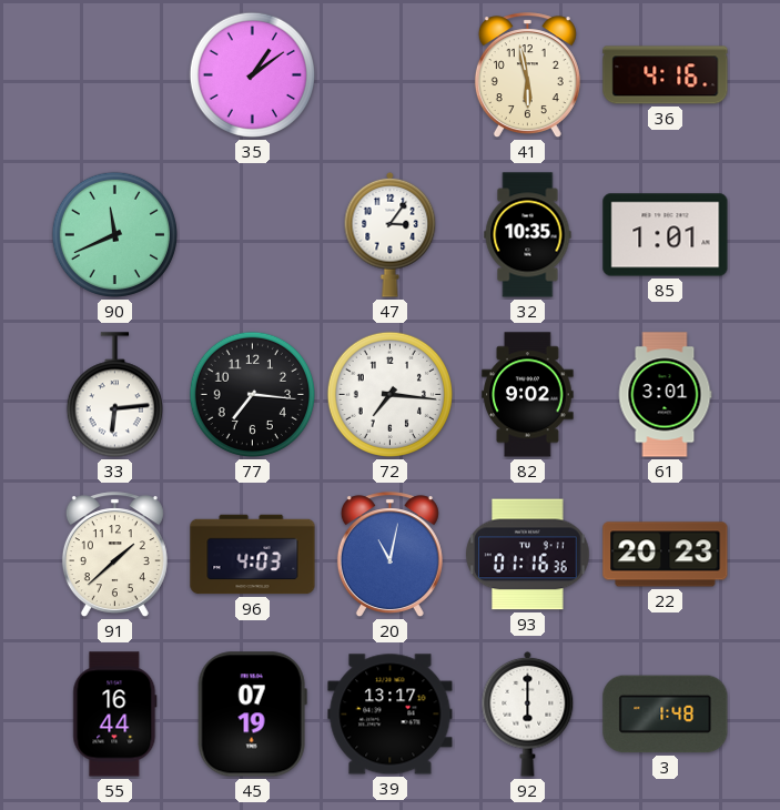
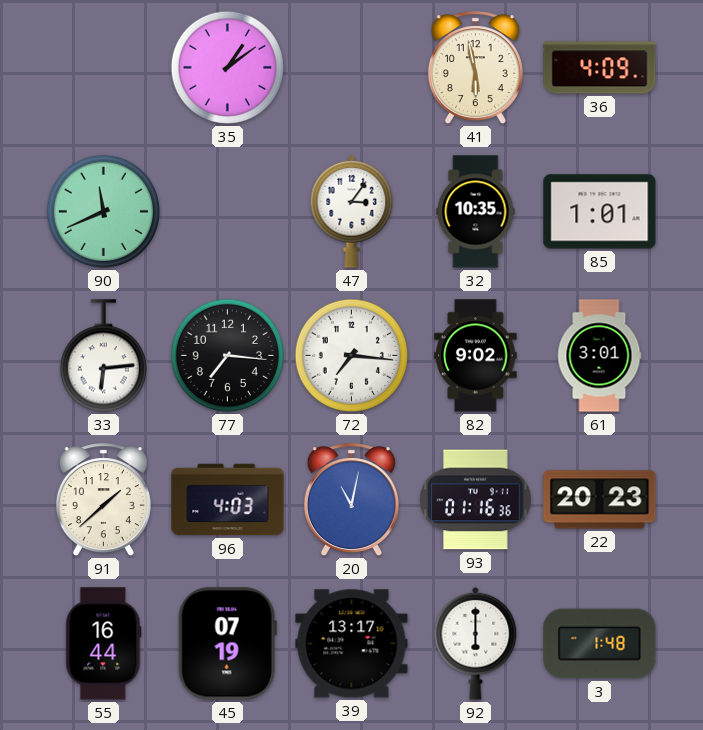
36: 4:16 -> 4:09
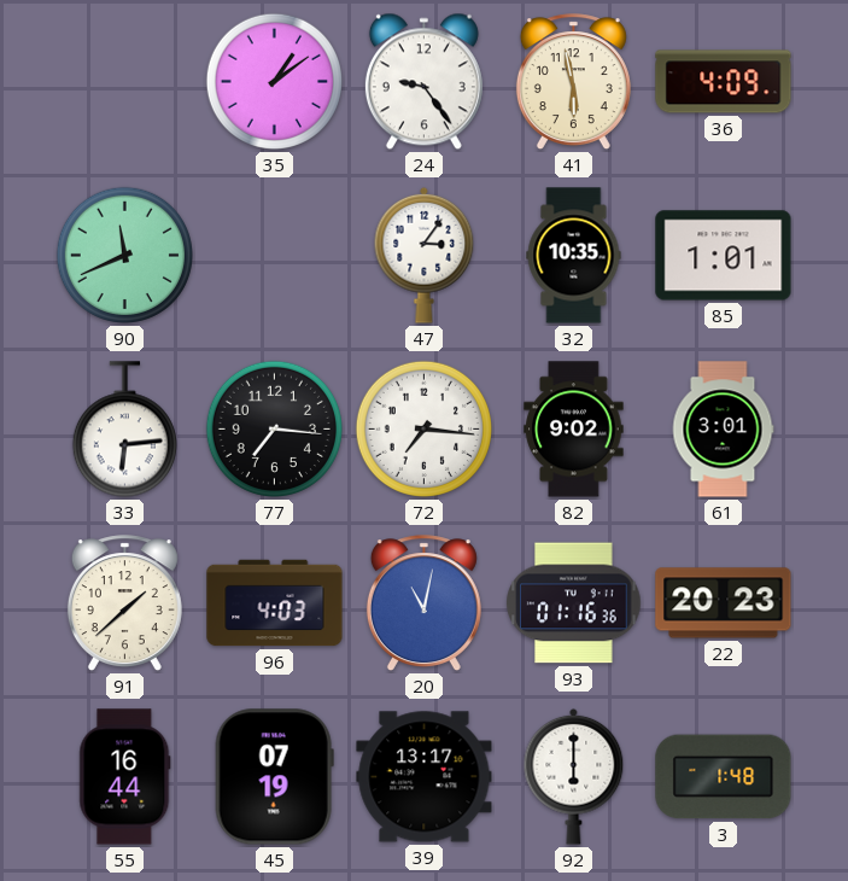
24: none -> 9:24
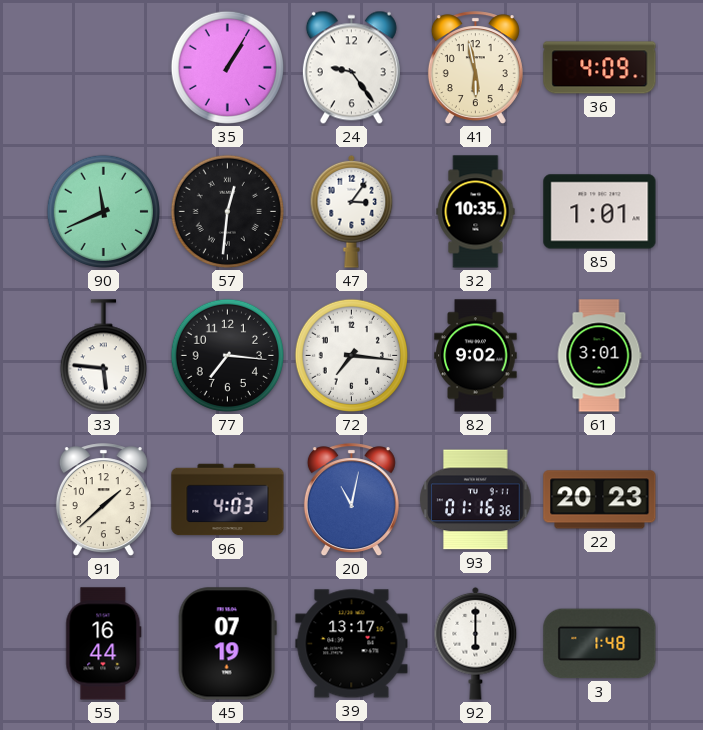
35: 1:09 -> 1:05
57: none -> 12:31
33: 6:14 -> 5:46
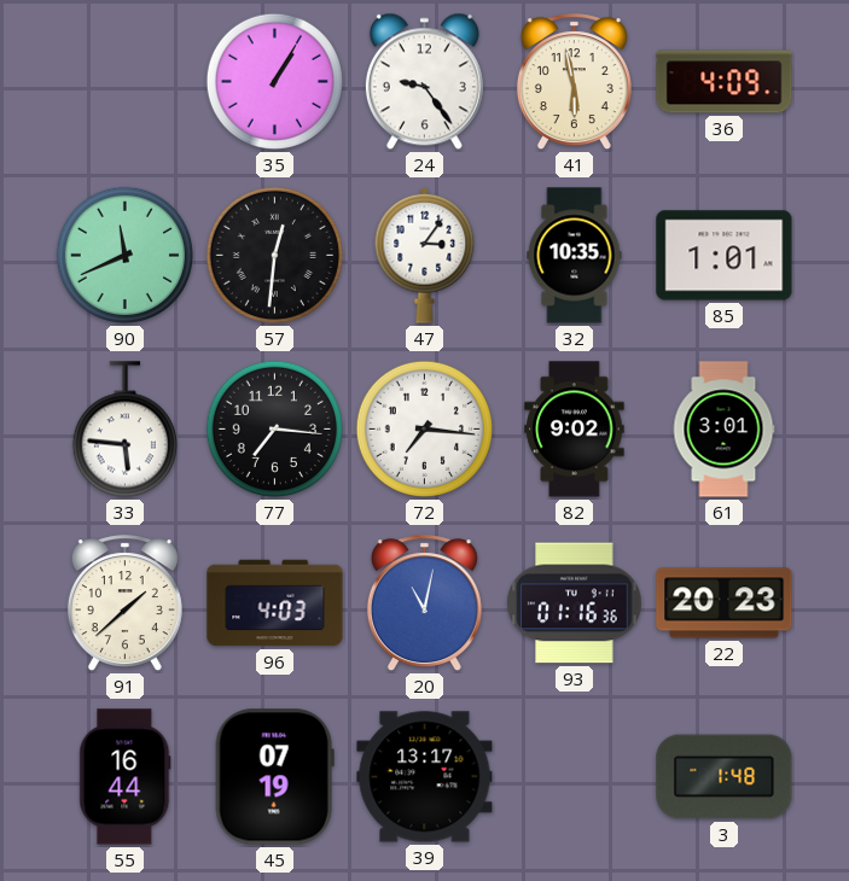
92: 6:00 -> none
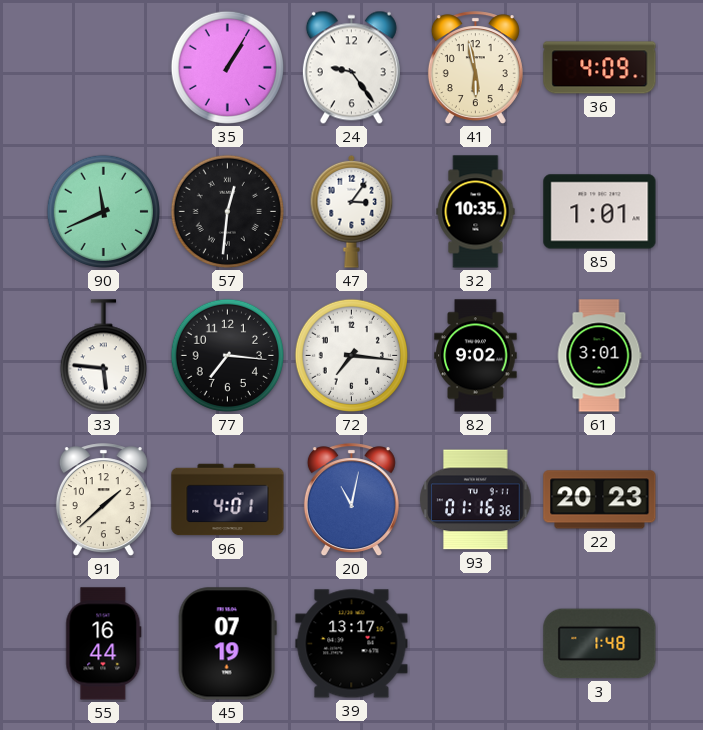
96: 4:03 -> 4:01
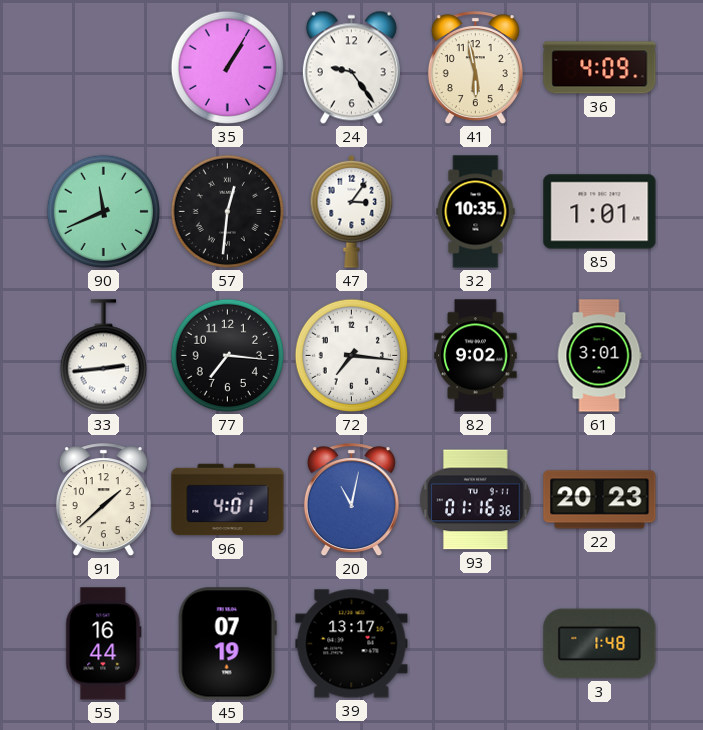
33: 5:46 -> 2:44
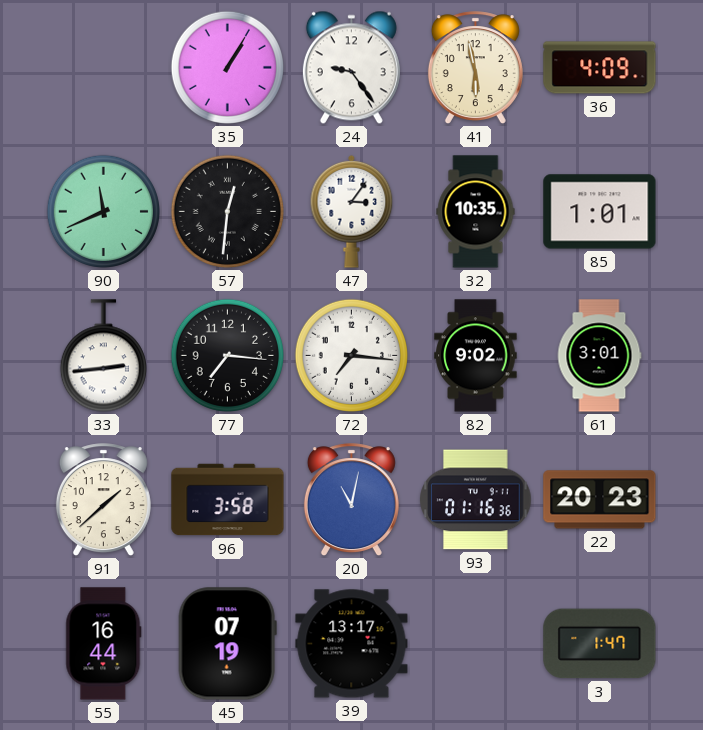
96: 4:01 -> 3:58
3: 1:48 -> 1:47
